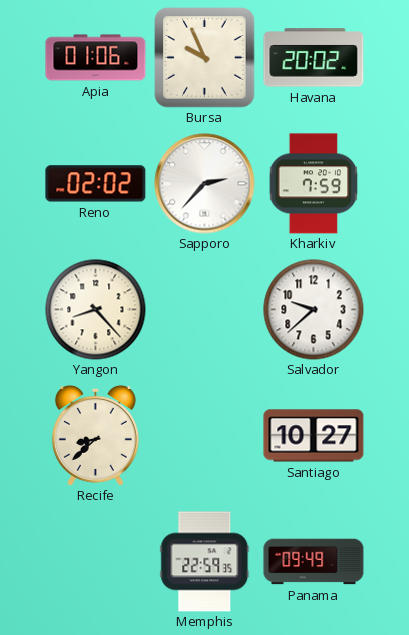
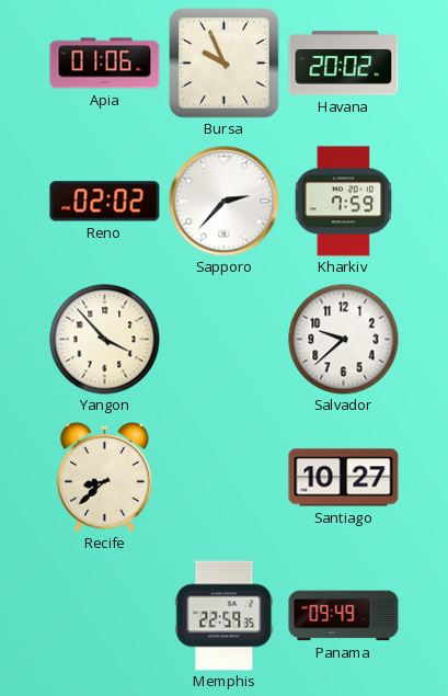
Yangon: 8:23 -> 3:53
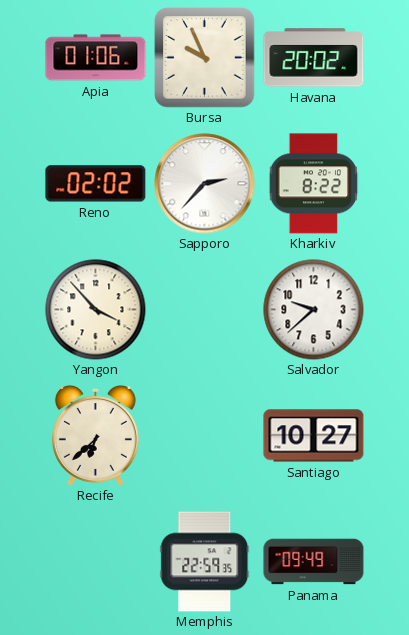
Kharkiv: 7:59 -> 8:22
Recife: 8:38 -> 6:38
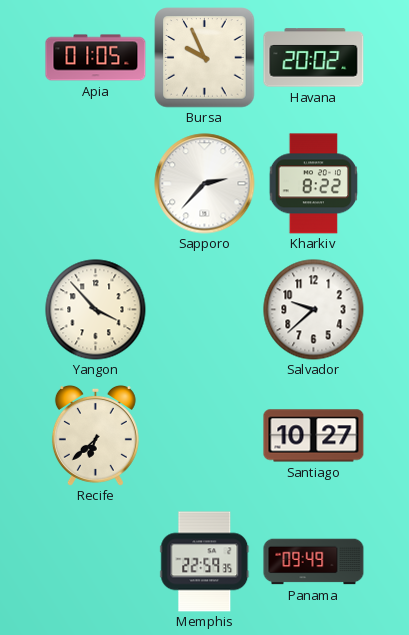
Apia: 01:06 -> 01:05
Reno: 02:02 -> none
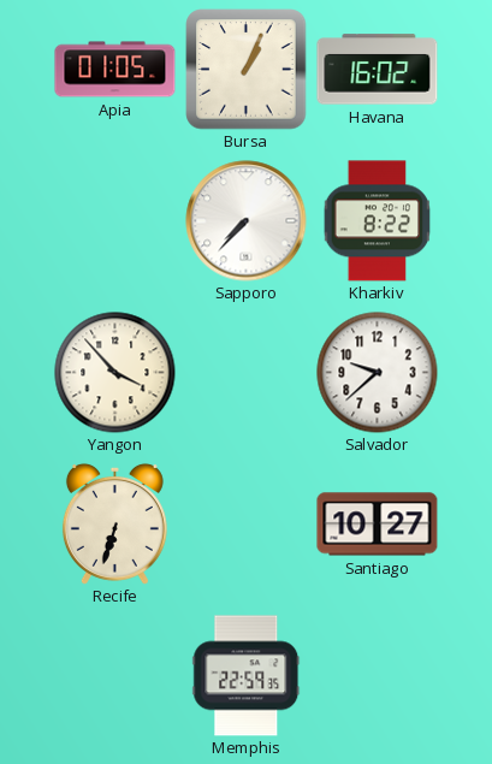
Bursa: 9:56 -> 1:04
Havana: 20:02 -> 16:02
Sapporo: 2:37 -> 7:37
Recife: 6:38 -> 6:33
Panama: 09:49 -> none
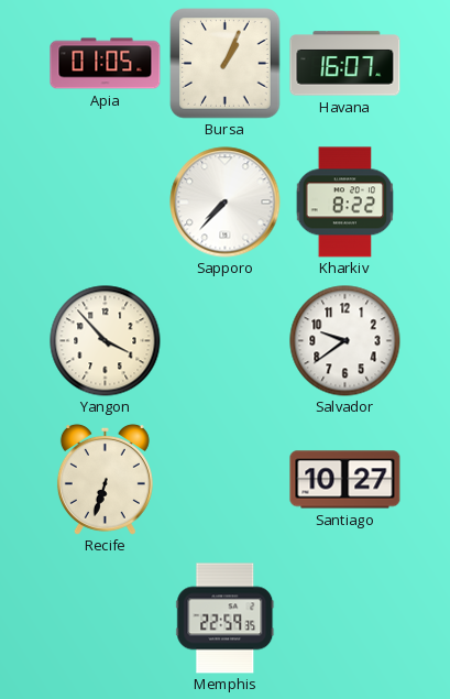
Havana: 16:02 -> 16:07
Salvador: 9:38 -> 9:39
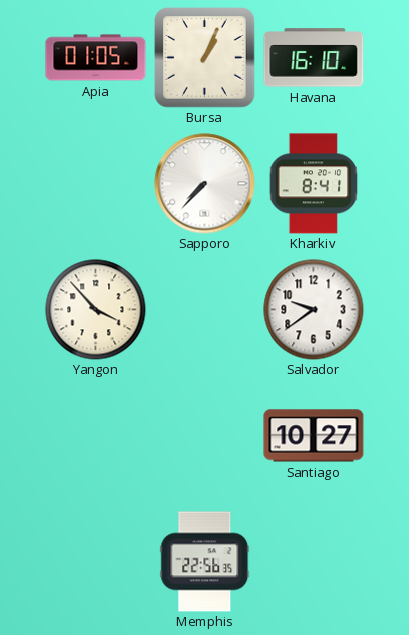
Havana: 16:07 -> 16:10
Kharkiv: 8:22 -> 8:41
Recife: 6:33 -> none
Memphis: 22:59 -> 22:56
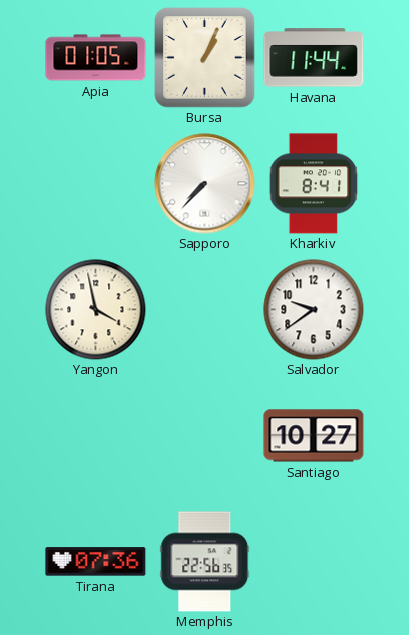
Havana: 16:10 -> 11:44
Yangon: 3:53 -> 3:58
Tirana: none -> 07:36
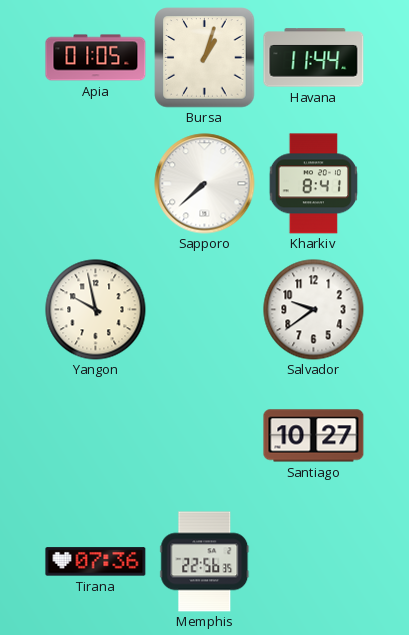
Bursa: 1:04 -> 1:03
Sapporo: 7:37 -> 7:38
Yangon: 3:58 -> 9:58
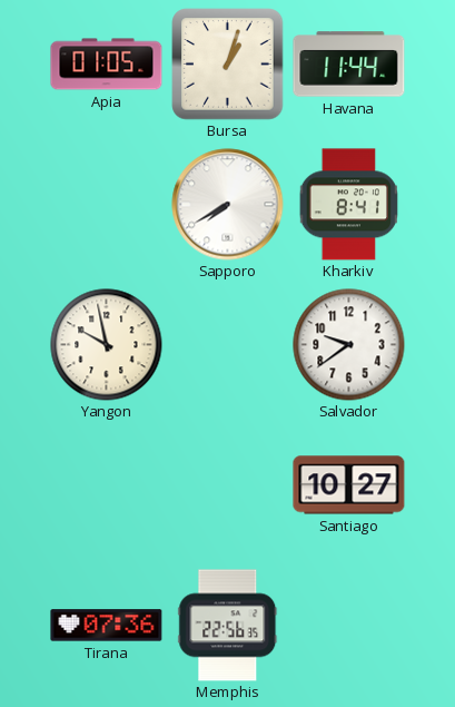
Sapporo: 7:38 -> 7:40
